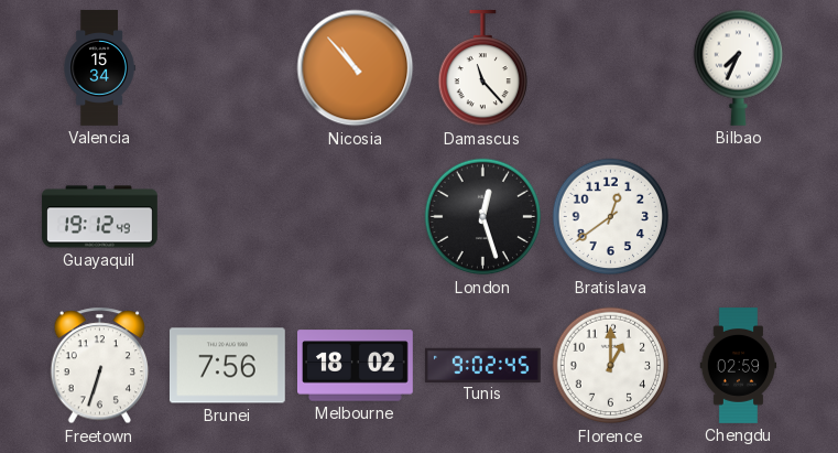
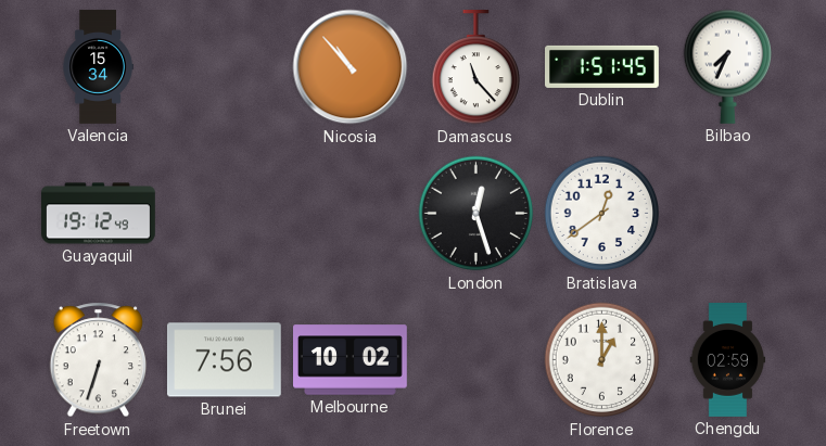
Dublin: none -> 1:51
Melbourne: 18:02 -> 10:02
Tunis: 9:02 -> none
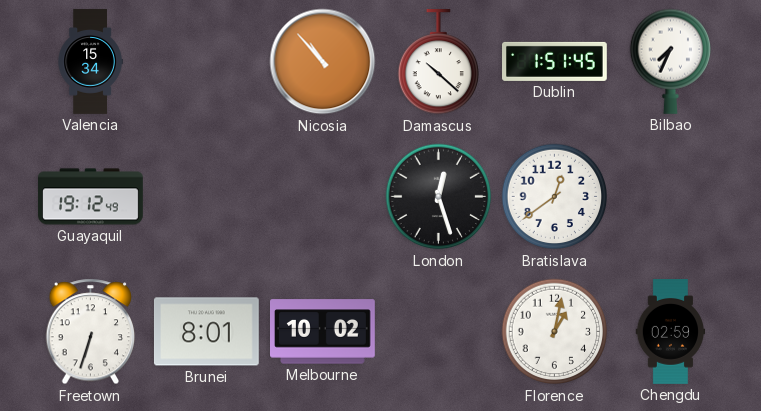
Damascus: 11:23 -> 10:22
Brunei: 7:56 -> 8:01
Florence: 1:00 -> 1:02
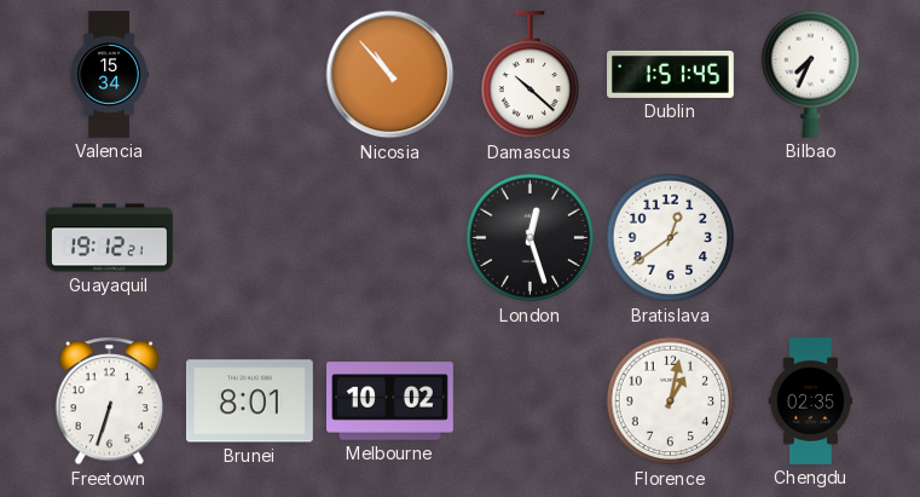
Guayaquil: 19:12:49 -> 19:12:21
Chengdu: 02:59 -> 02:35
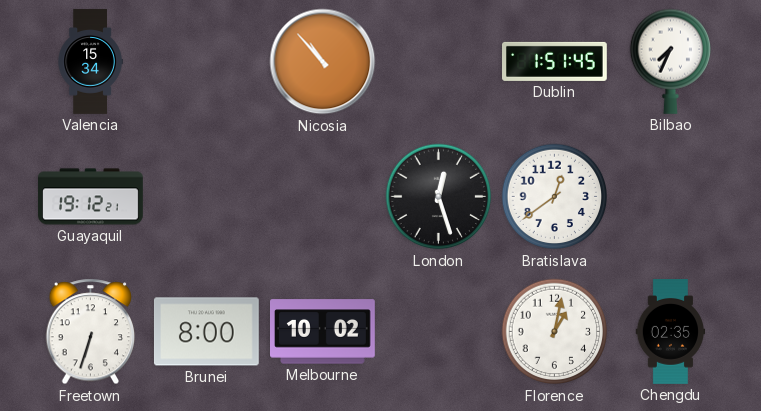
Damascus: 10:22 -> none
Brunei: 8:01 -> 8:00
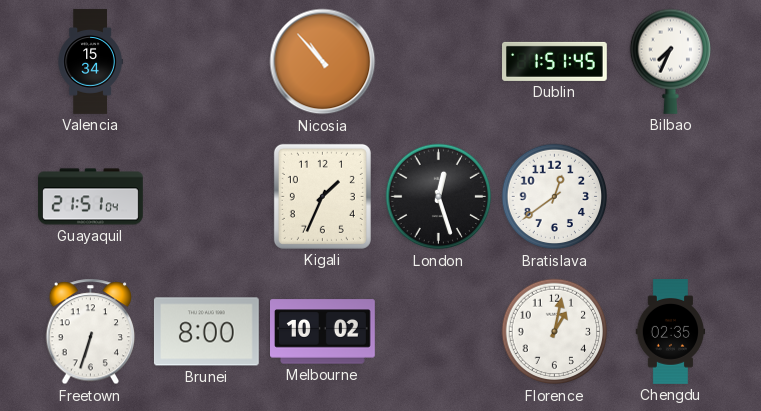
Guayaquil: 19:12 -> 21:51
Kigali: none -> 1:34
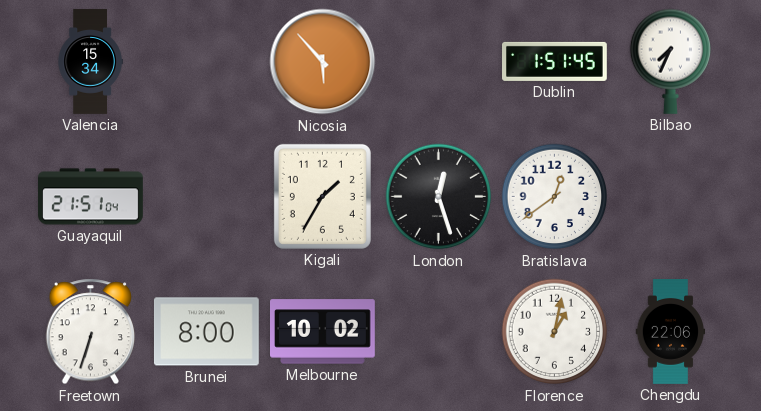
Nicosia: 10:53 -> 5:53
Kigali: 1:34 -> 1:35
Chengdu: 02:35 -> 22:06
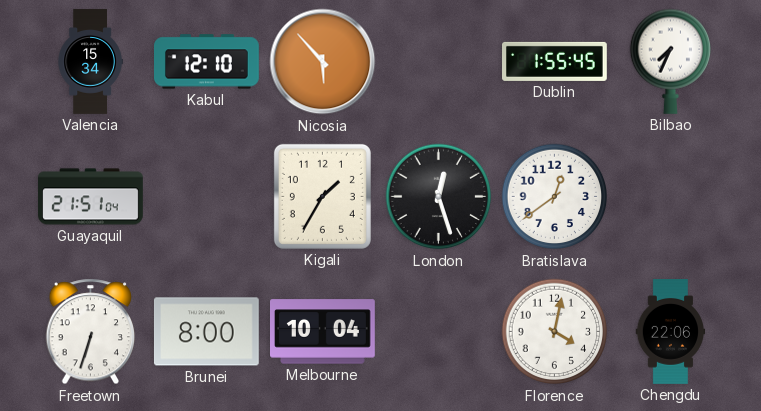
Kabul: none -> 12:10
Dublin: 1:51 -> 1:55
Melbourne: 10:02 -> 10:04
Florence: 1:02 -> 4:02
